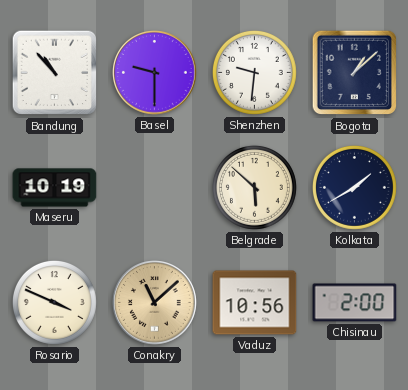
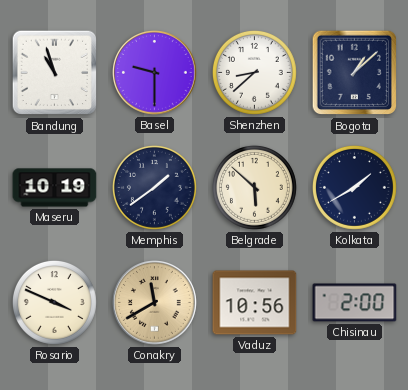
Bandung: 10:53 -> 10:57
Shenzhen: 9:31 -> 8:38
Memphis: none -> 1:39
Conakry: 11:08 -> 11:40
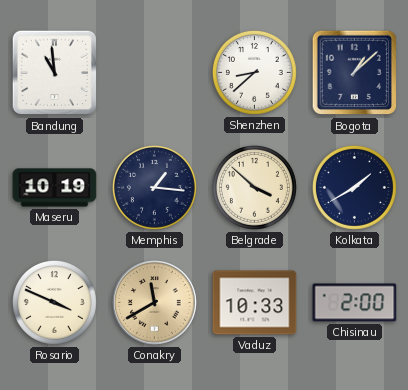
Bandung: 10:57 -> 10:59
Basel: 9:30 -> none
Memphis: 1:39 -> 1:16
Belgrade: 5:52 -> 3:52
Vaduz: 10:56 -> 10:33
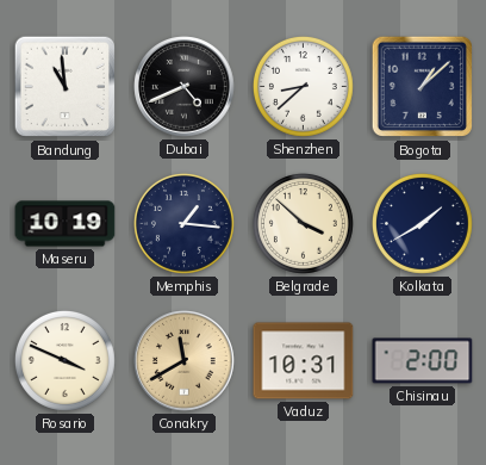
Dubai: none -> 4:41
Vaduz: 10:33 -> 10:31
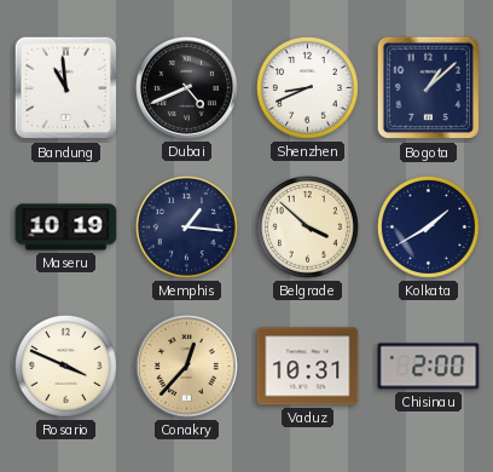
Shenzhen: 8:38 -> 8:41
Conakry: 11:40 -> 12:37
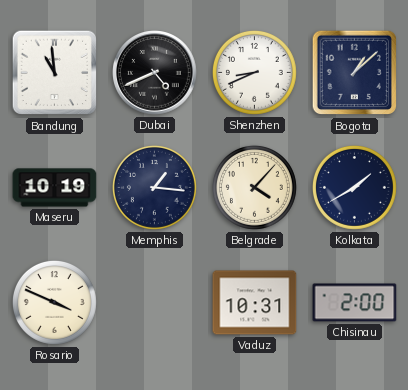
Belgrade: 3:52 -> 4:07
Conakry: 12:37 -> none
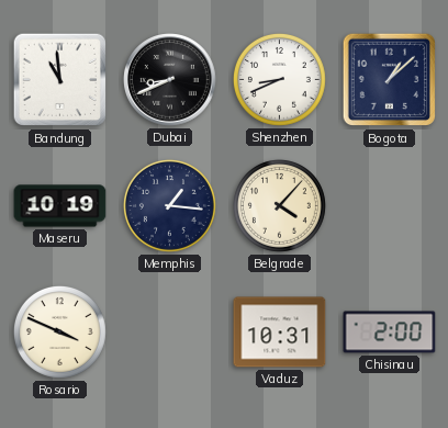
Dubai: 4:41 -> 8:41
Kolkata: 1:40 -> none
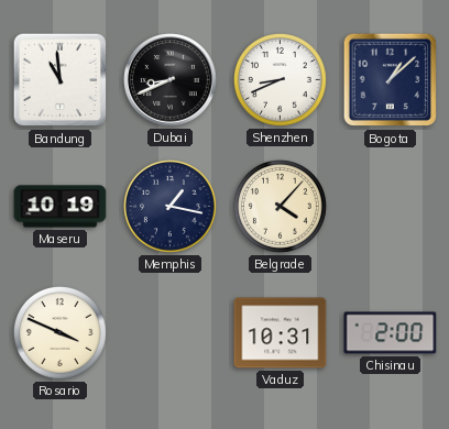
Memphis: 1:16 -> 1:17
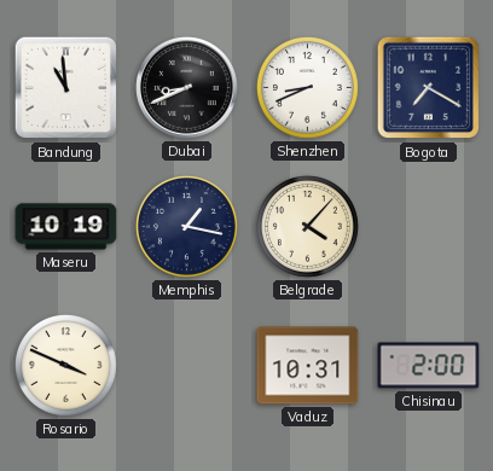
Bogota: 1:08 -> 7:20
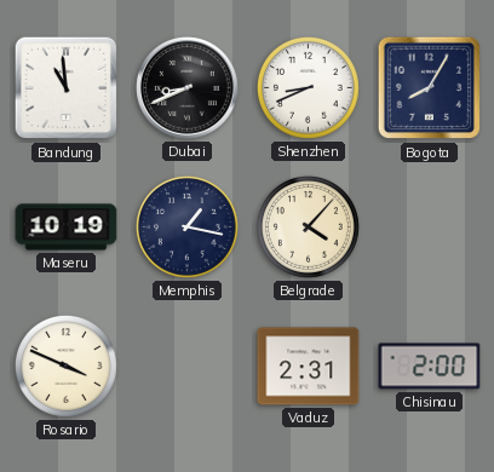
Bogota: 7:20 -> 8:05
Vaduz: 10:31 -> 2:31
